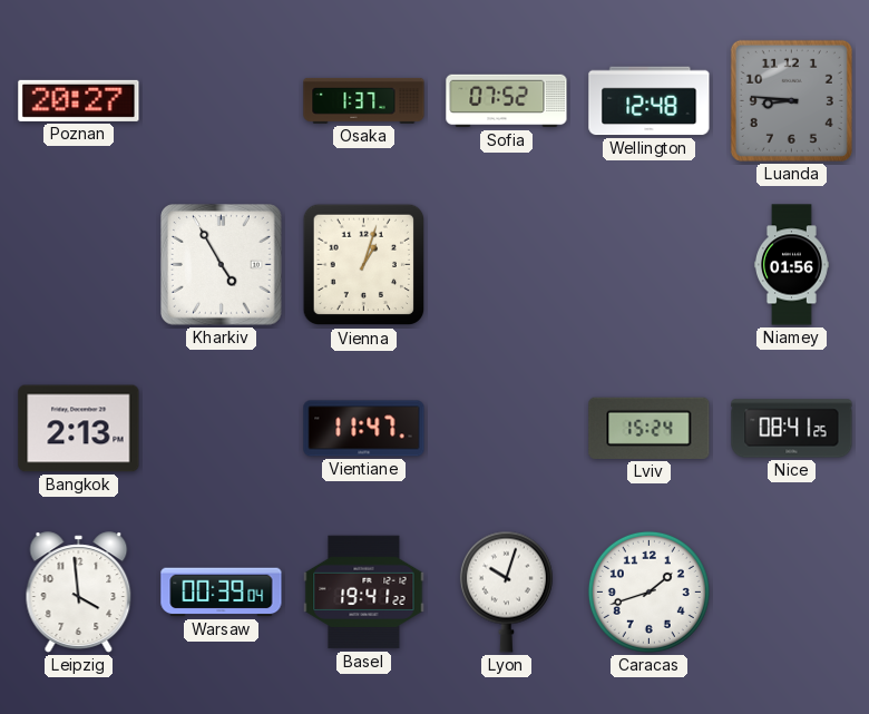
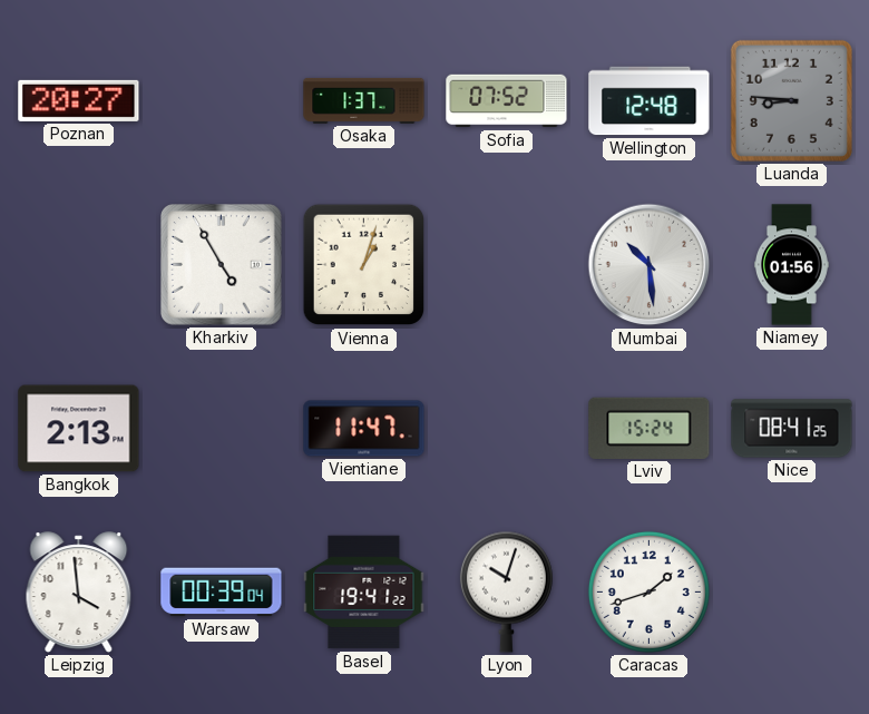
Mumbai: none -> 10:29
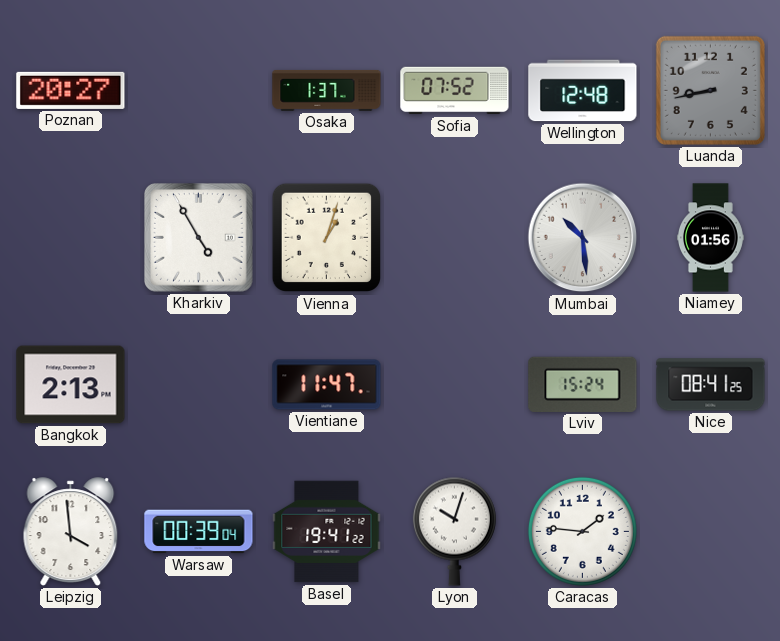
Luanda: 8:46 -> 8:43
Caracas: 1:42 -> 1:46
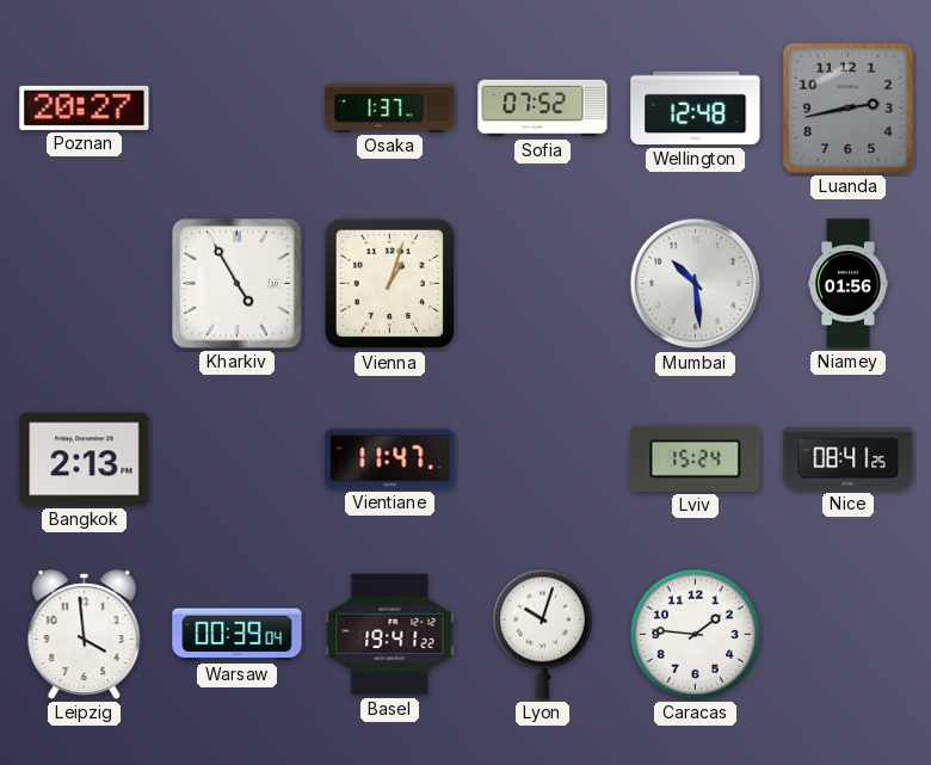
Luanda: 8:43 -> 2:43
